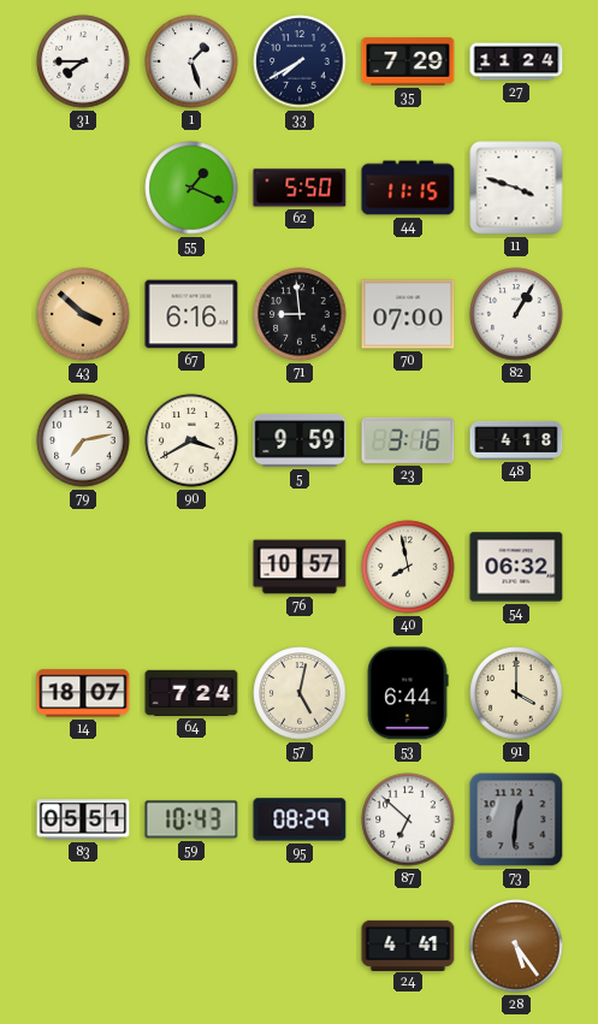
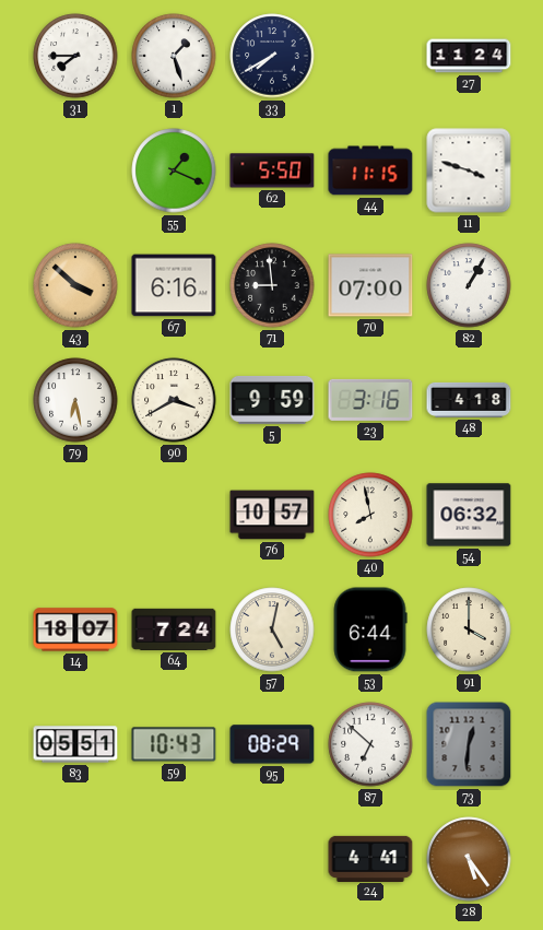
35: 7:29 -> none
79: 7:13 -> 6:28
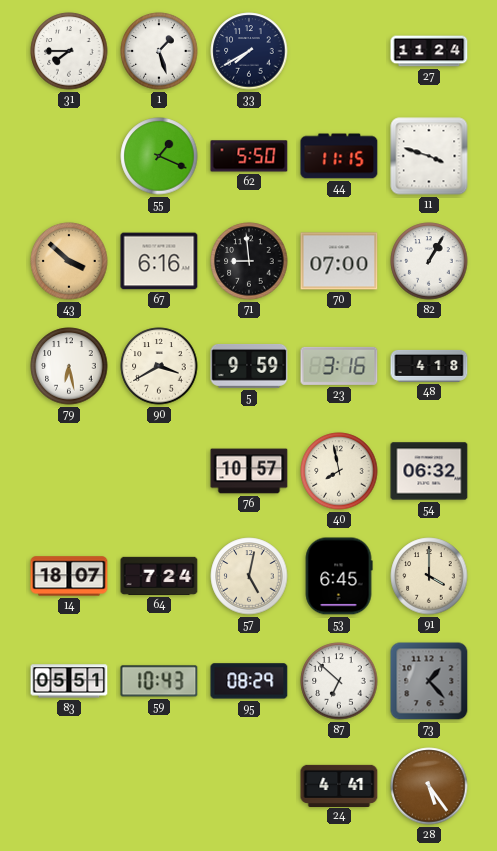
53: 6:44 -> 6:45
73: 12:31 -> 1:23
